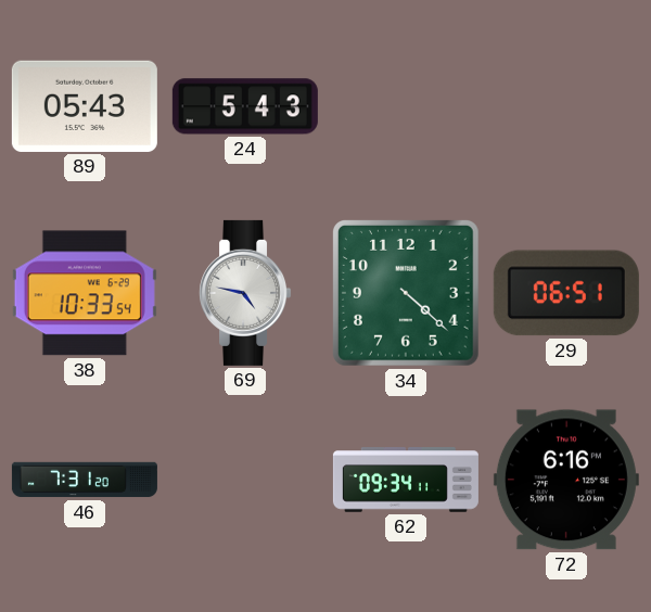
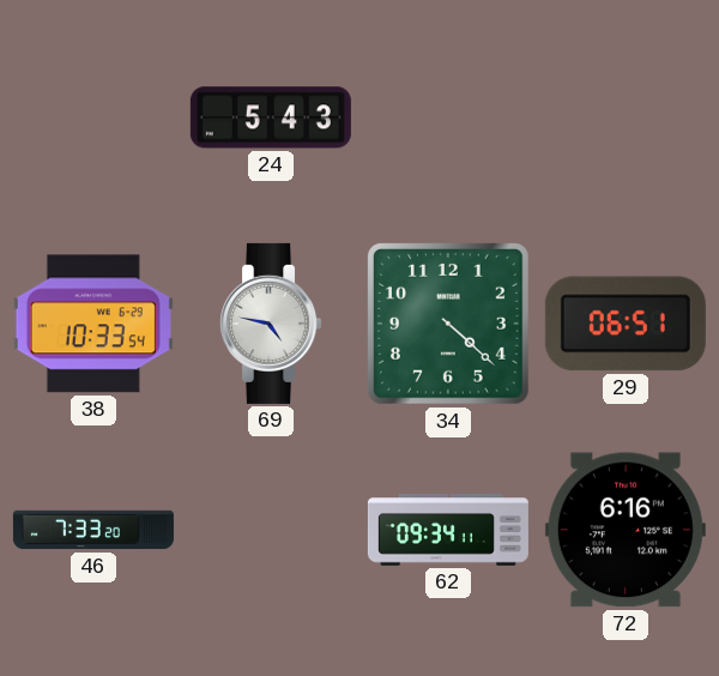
89: 05:43 -> none
46: 7:31 -> 7:33
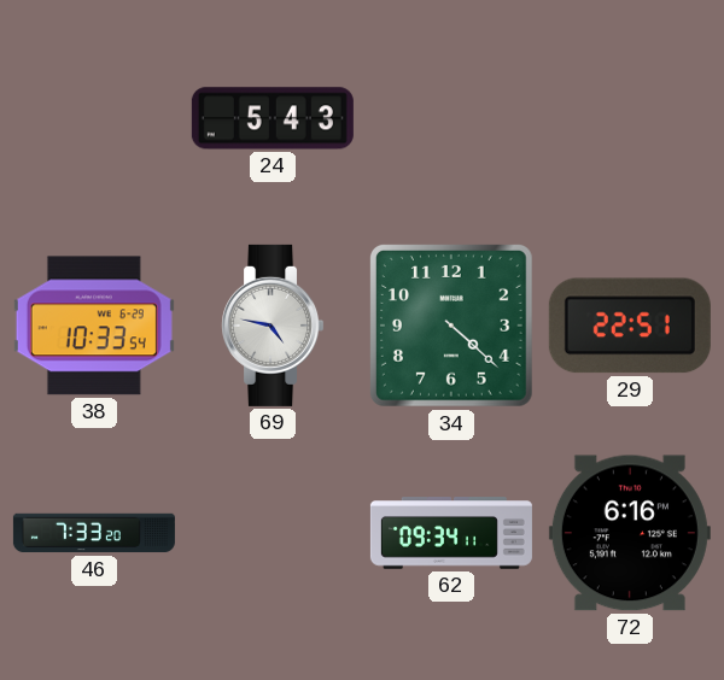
29: 06:51 -> 22:51
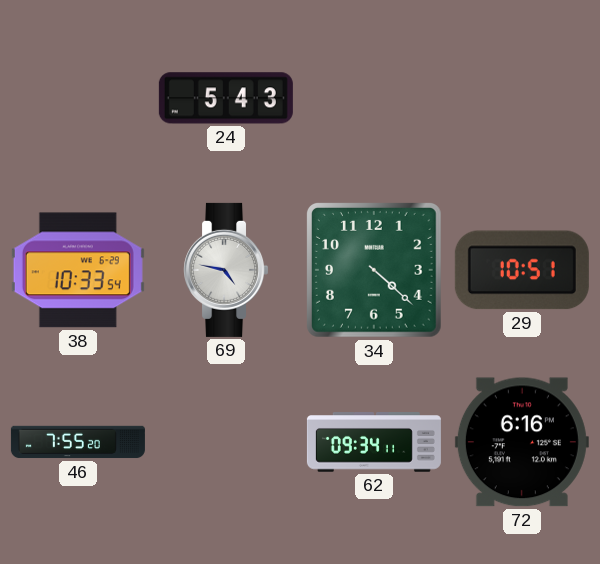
29: 22:51 -> 10:51
46: 7:33 -> 7:55
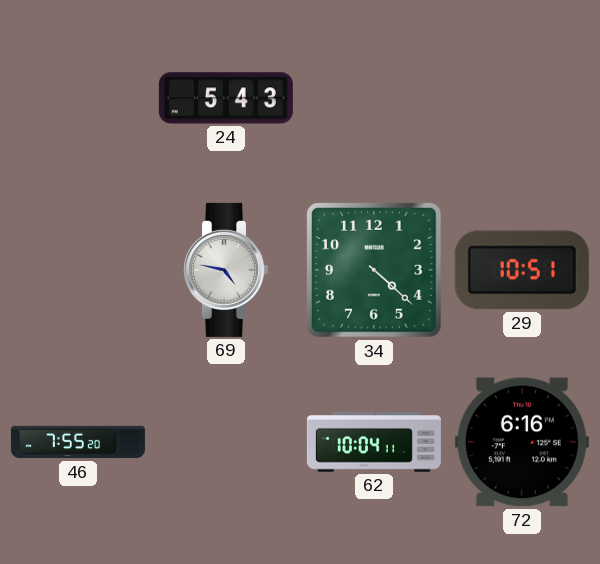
38: 10:33 -> none
62: 09:34 -> 10:04
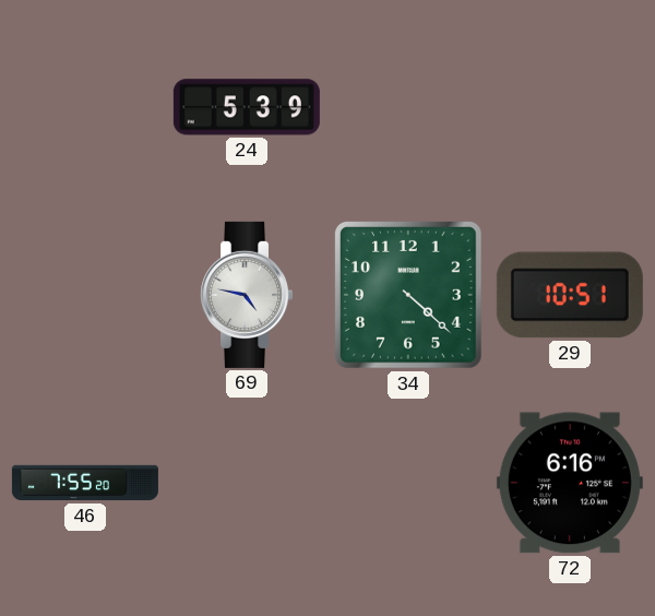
24: 5:43 -> 5:39
62: 10:04 -> none
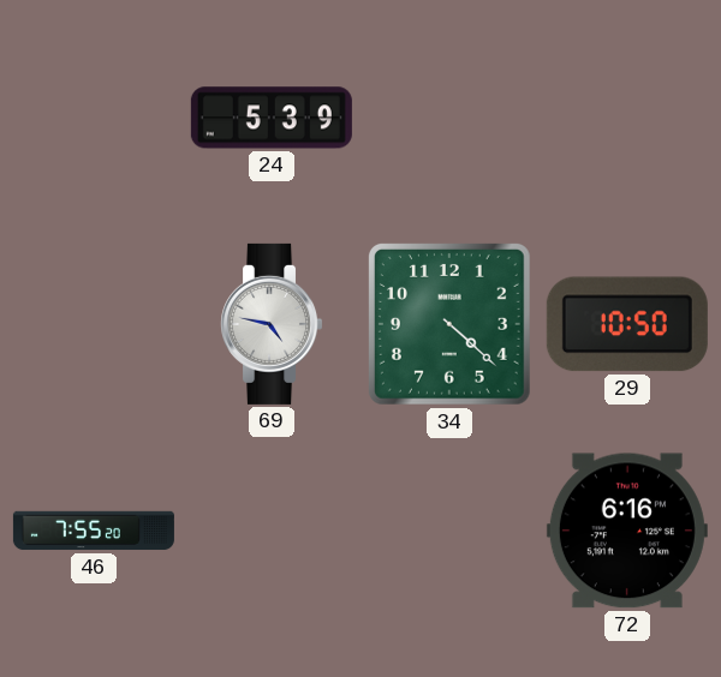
29: 10:51 -> 10:50
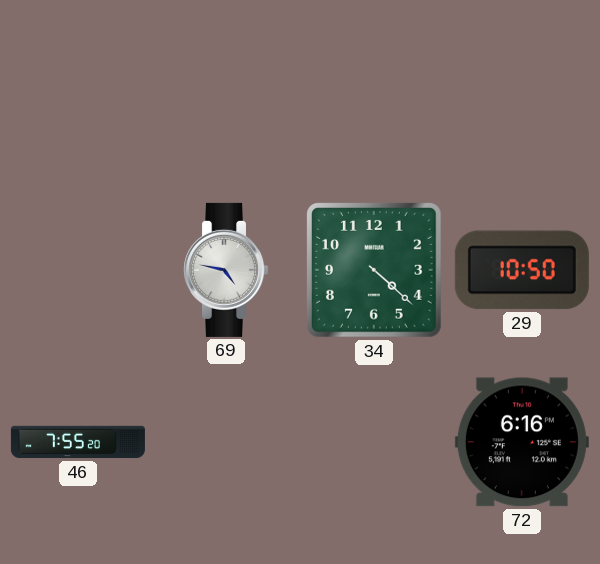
24: 5:39 -> none
